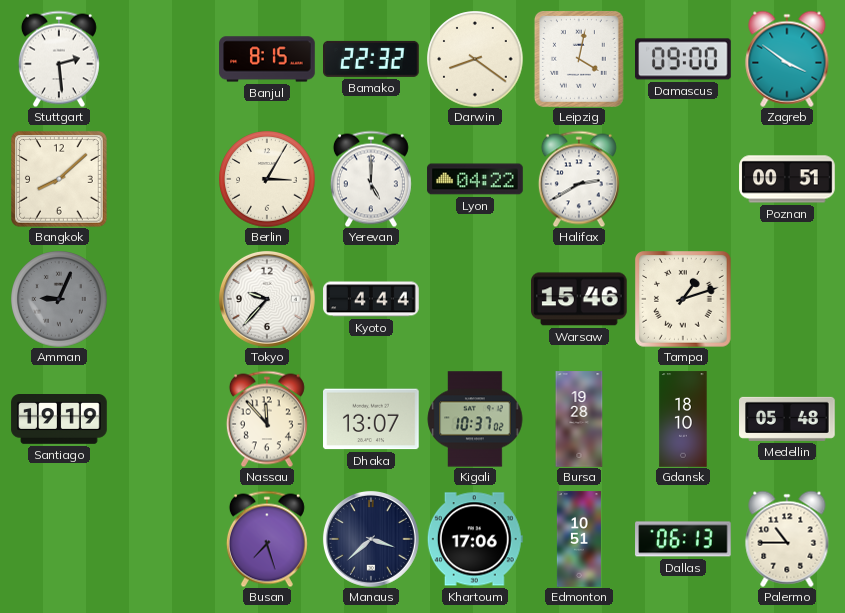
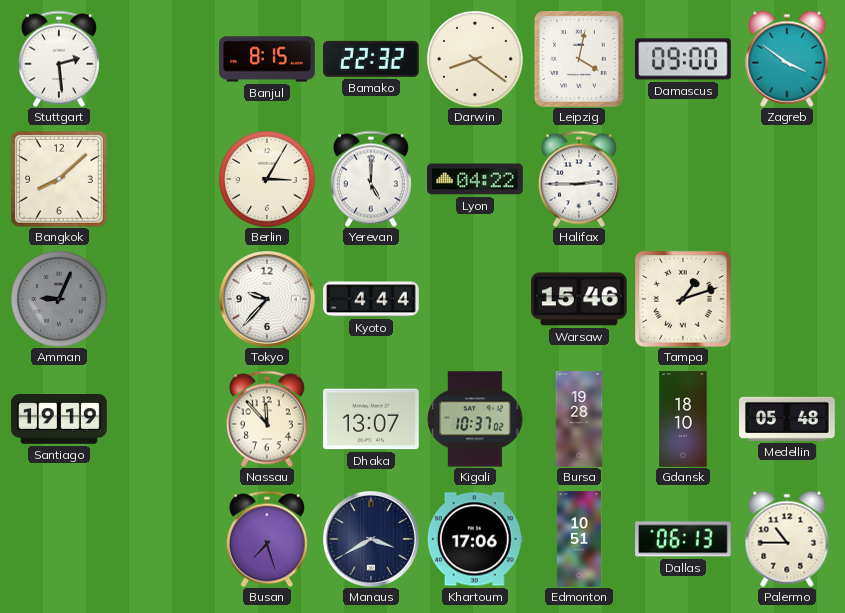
Halifax: 2:40 -> 2:45
Poznan: 00:51 -> none
Manaus: 3:38 -> 3:40
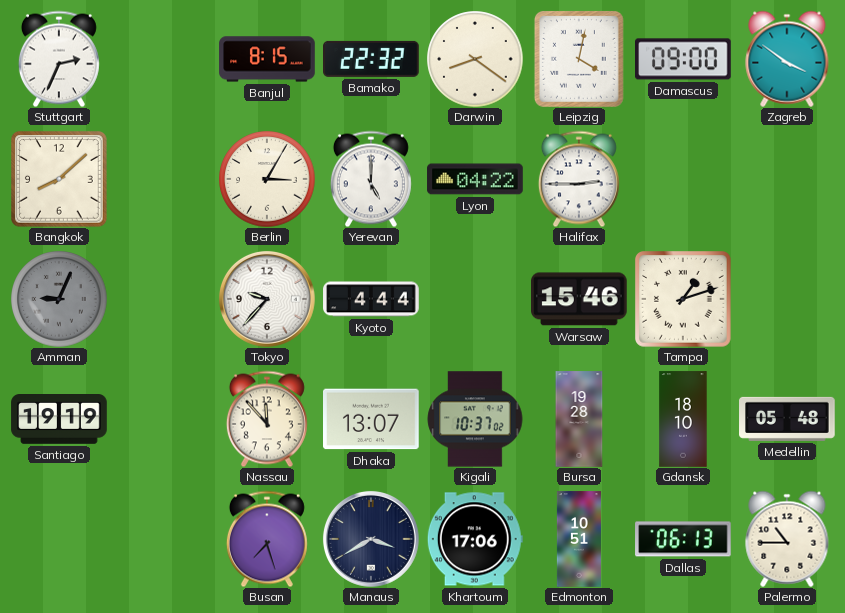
Stuttgart: 2:29 -> 2:34
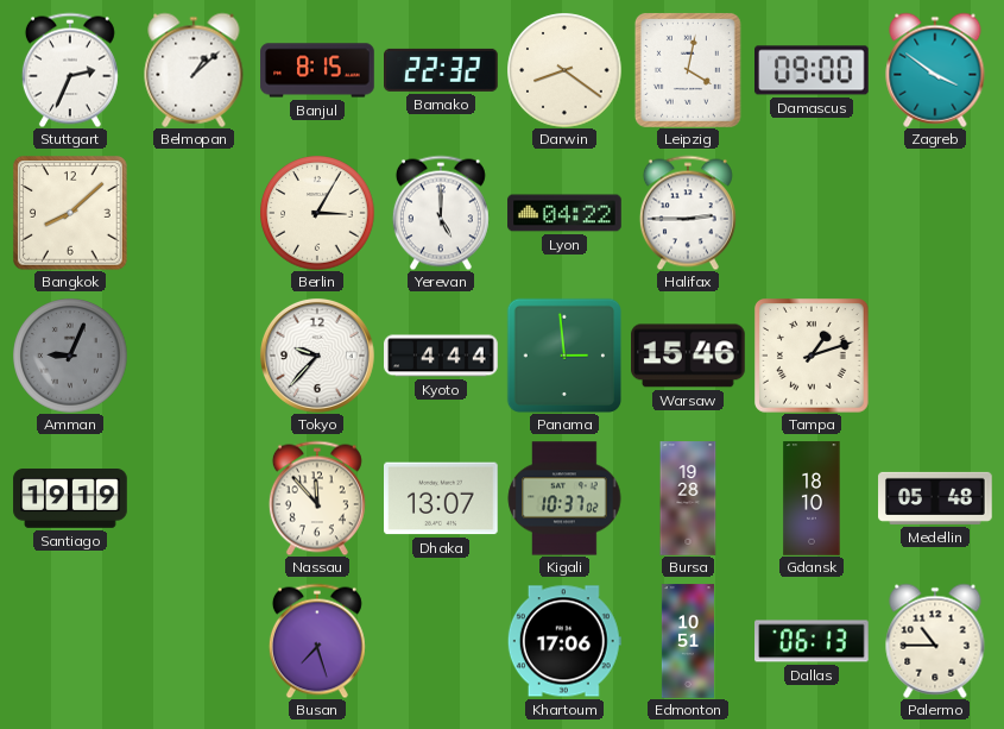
Belmopan: none -> 1:08
Panama: none -> 2:59
Manaus: 3:40 -> none
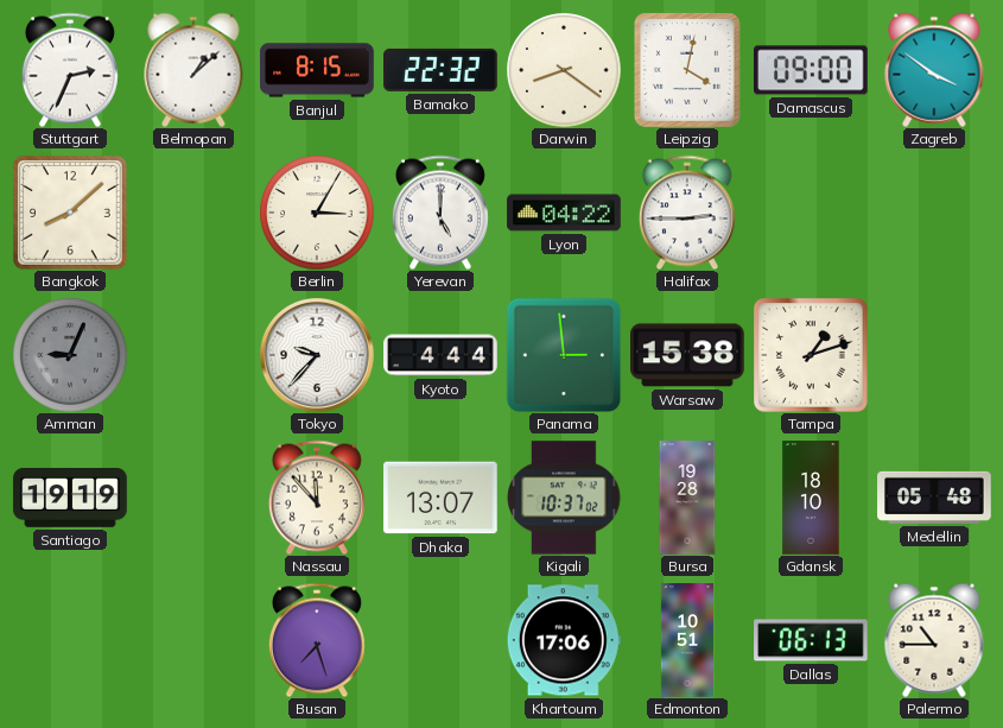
Warsaw: 15:46 -> 15:38
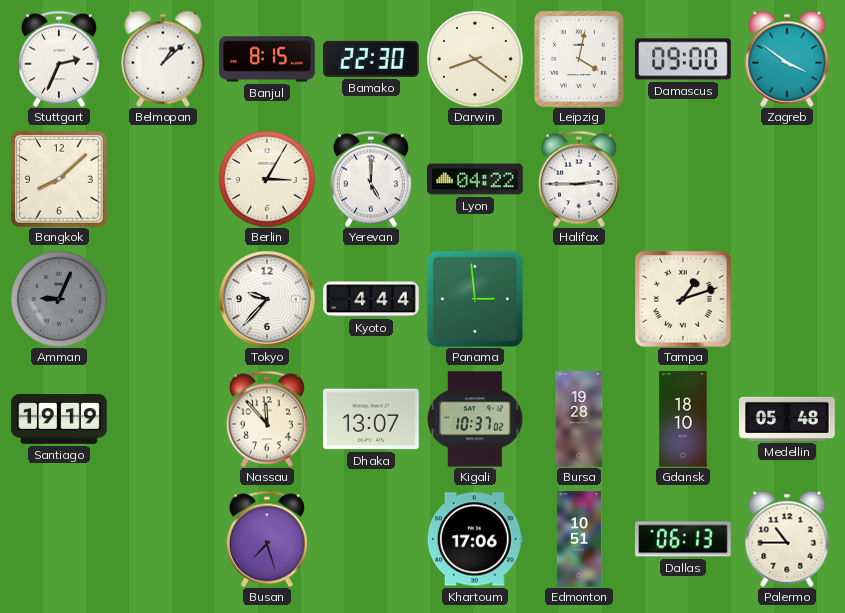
Bamako: 22:32 -> 22:30
Warsaw: 15:38 -> none
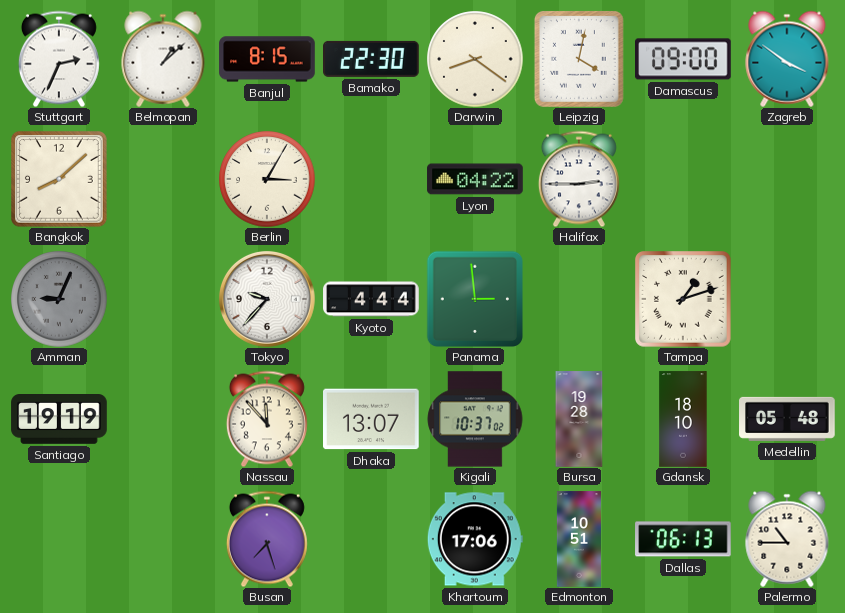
Yerevan: 5:00 -> none
